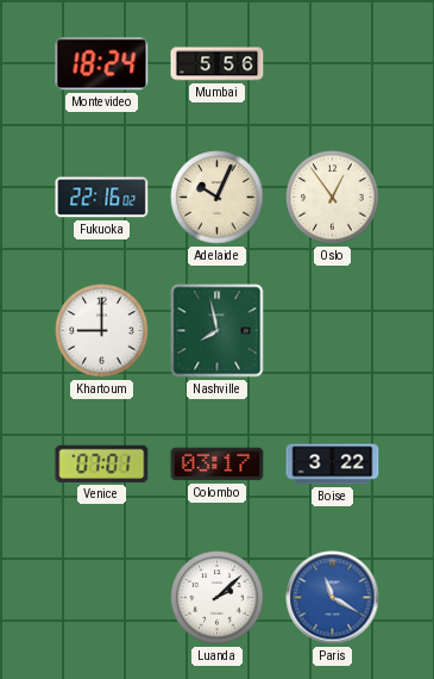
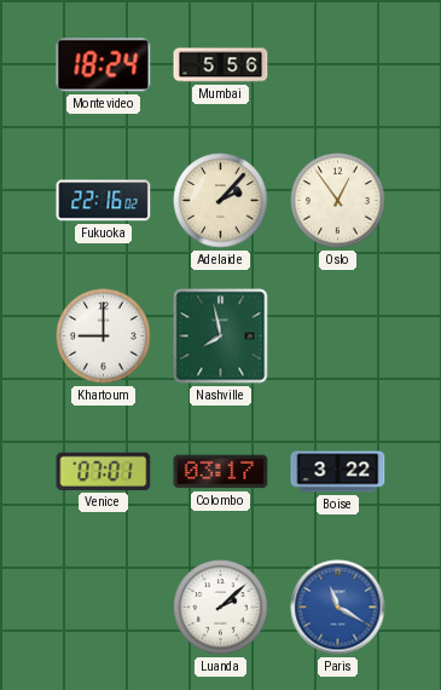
Adelaide: 10:04 -> 2:07
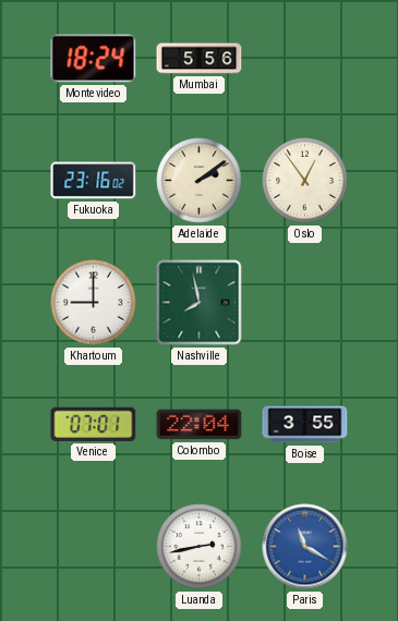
Fukuoka: 22:16 -> 23:16
Adelaide: 2:07 -> 2:09
Colombo: 03:17 -> 22:04
Boise: 3:22 -> 3:55
Luanda: 2:08 -> 2:43
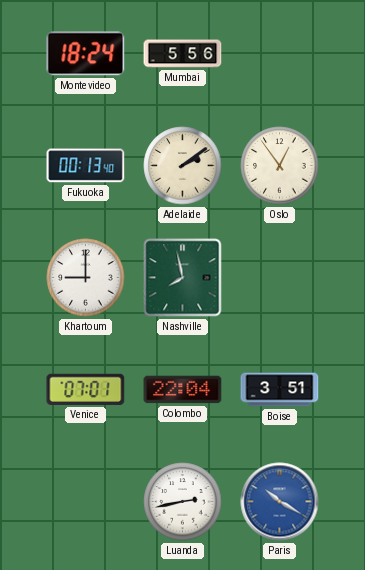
Fukuoka: 23:16 -> 00:13
Boise: 3:55 -> 3:51
Paris: 11:20 -> 10:20
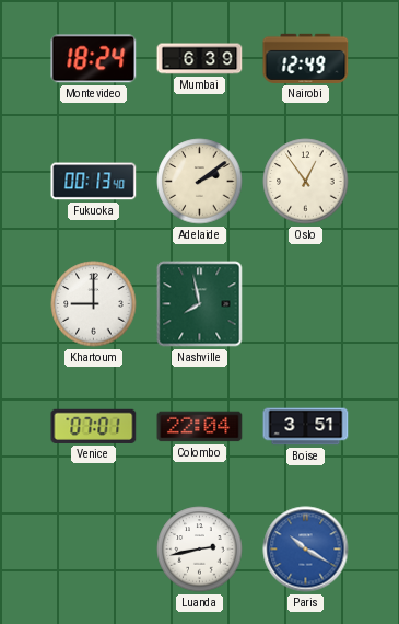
Mumbai: 5:56 -> 6:39
Nairobi: none -> 12:49
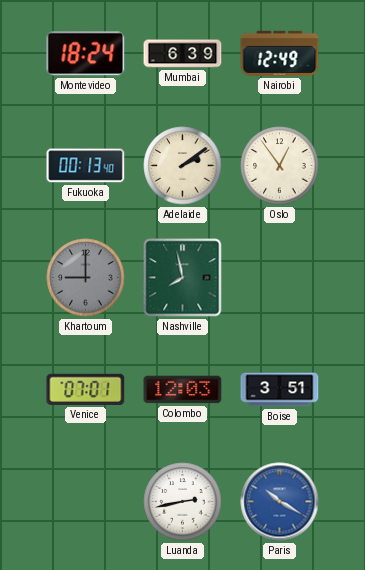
Khartoum dial: white -> grey
Colombo: 22:04 -> 12:03
